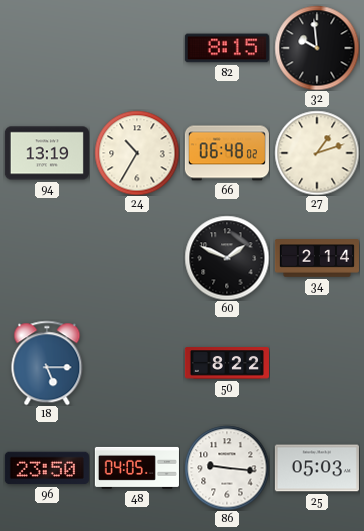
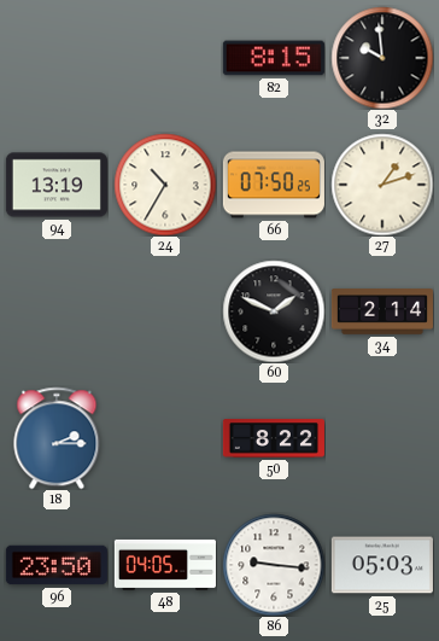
66: 06:48 -> 07:50
18: 5:15 -> 2:15
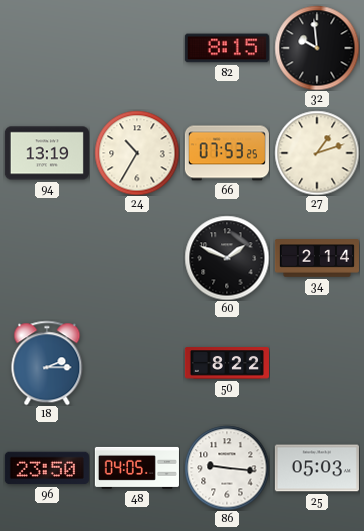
66: 07:50 -> 07:53
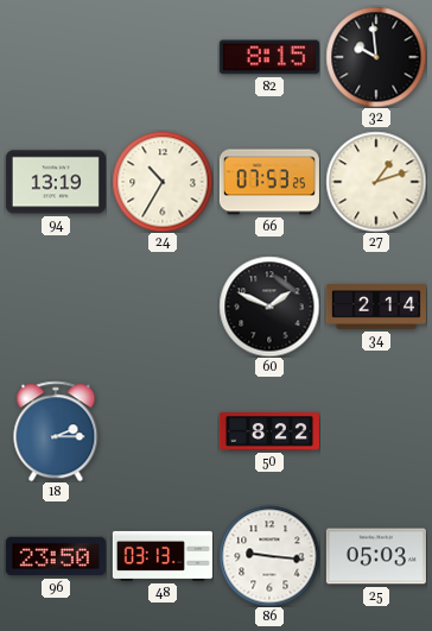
48: 04:05 -> 03:13
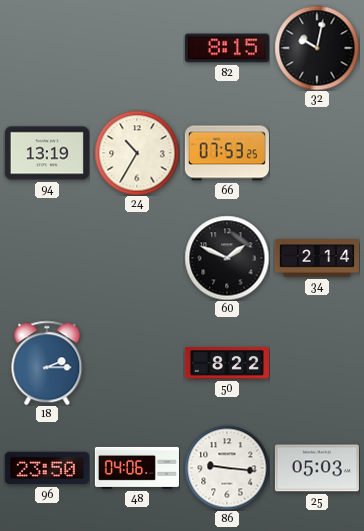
32: 9:59 -> 10:02
27: 1:12 -> none
48: 03:13 -> 04:06
